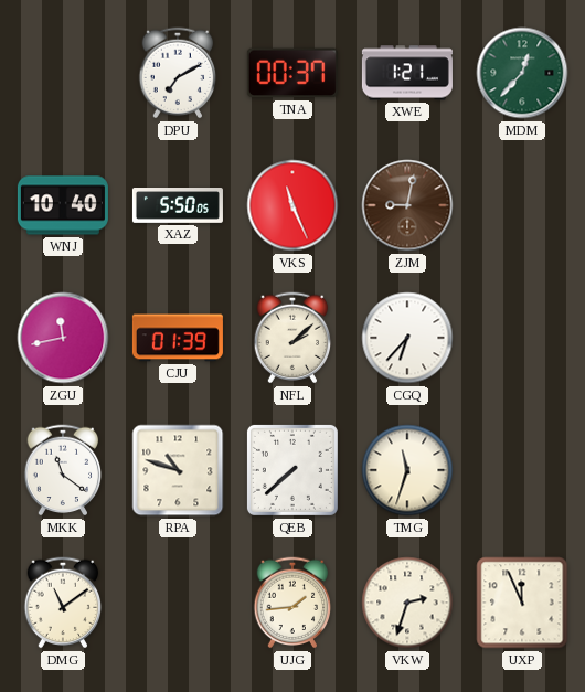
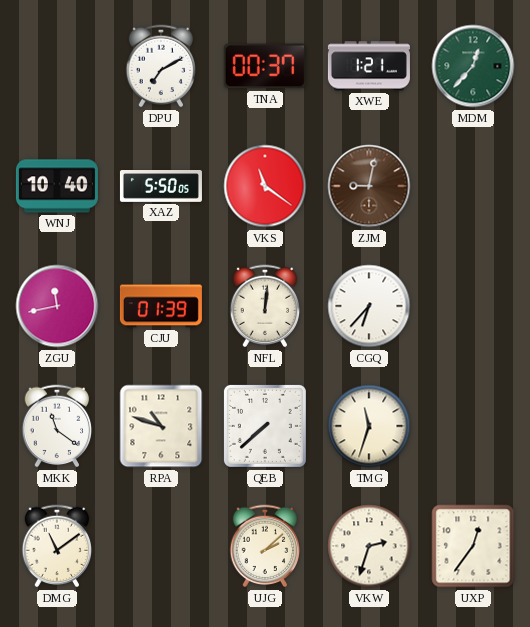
VKS: 11:26 -> 11:21
NFL: 2:08 -> 12:01
UJG: 1:44 -> 2:08
UXP: 11:56 -> 12:36
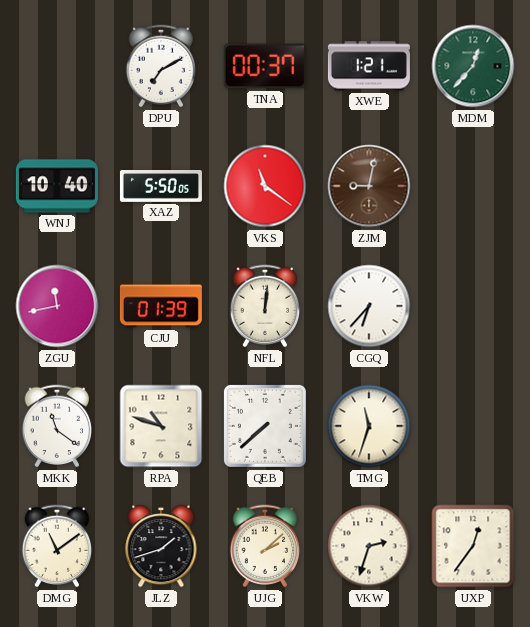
JLZ: none -> 1:42
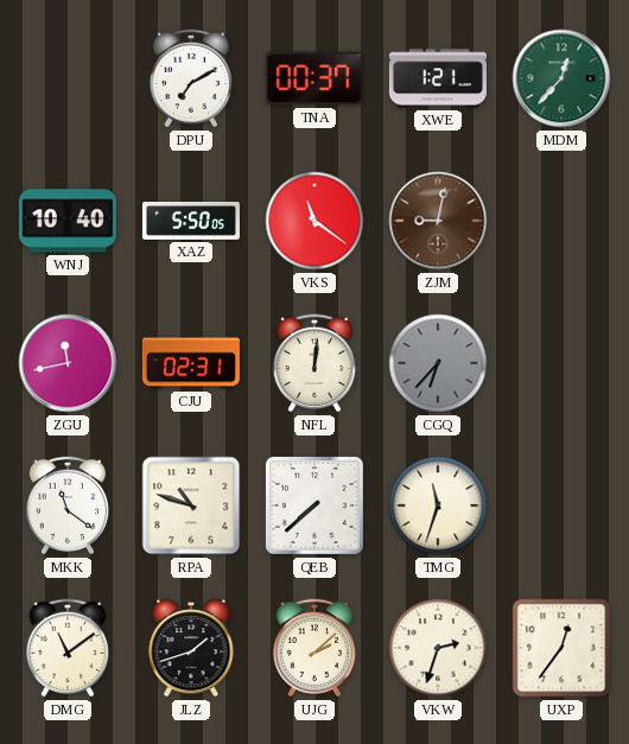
CJU: 01:39 -> 02:31
CGQ dial: white -> grey
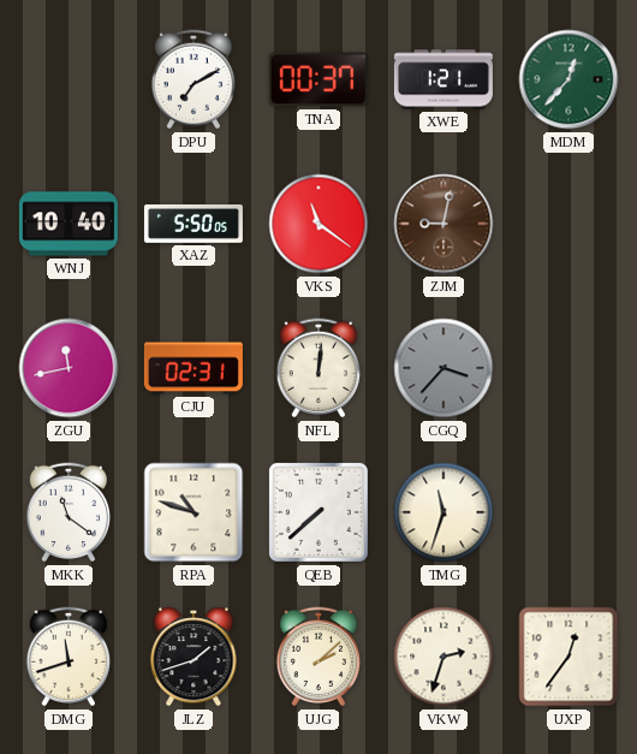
CGQ: 6:37 -> 3:37
DMG: 11:09 -> 11:42
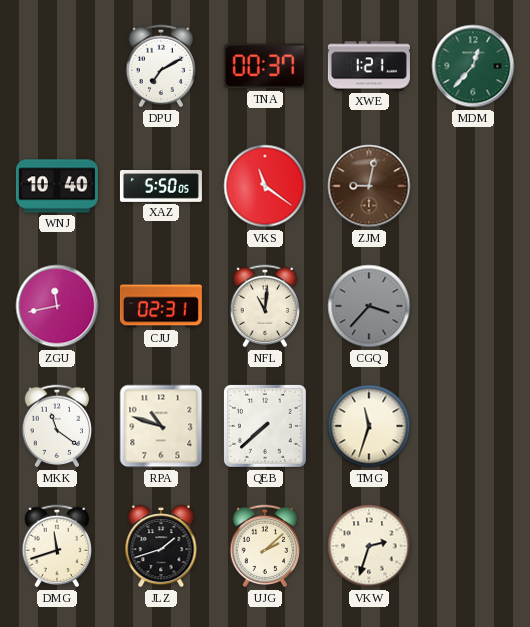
NFL: 12:01 -> 11:01
UXP: 12:36 -> none
